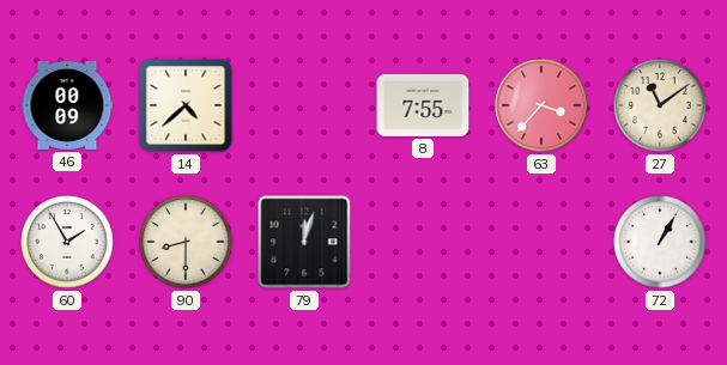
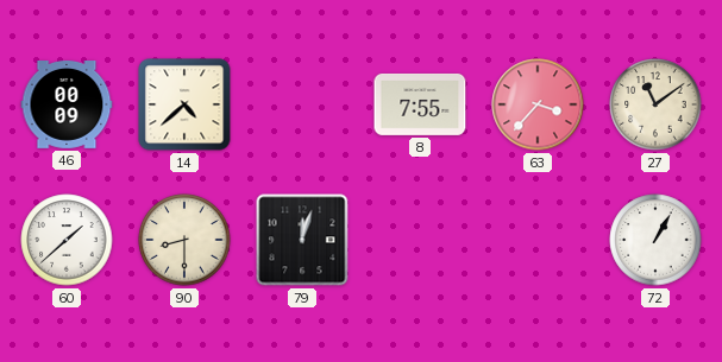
60: 1:55 -> 1:38
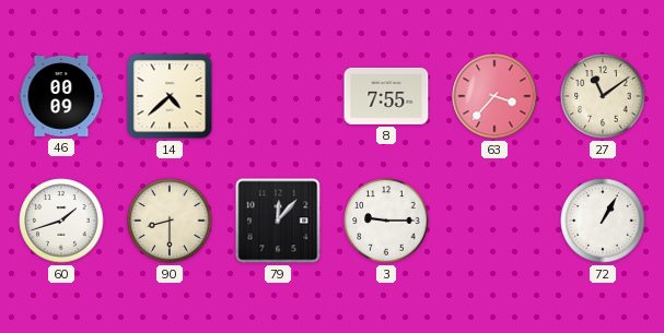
60: 1:38 -> 1:42
79: 12:03 -> 12:07
3: none -> 9:15
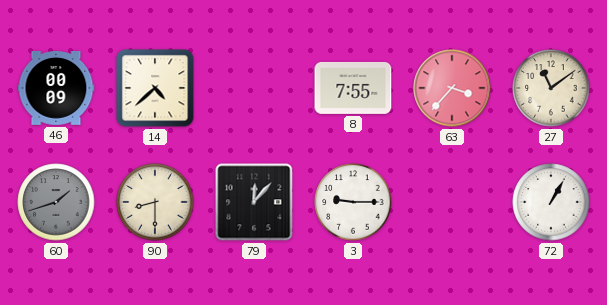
60 dial: white -> grey
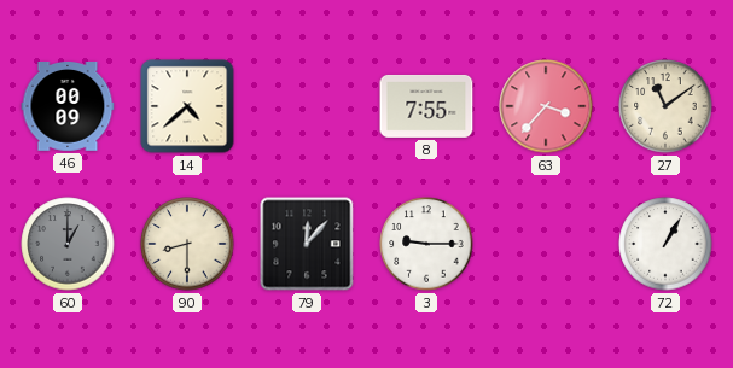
60: 1:42 -> 1:00
